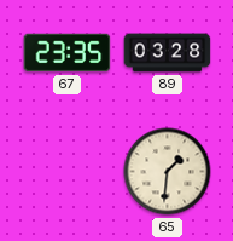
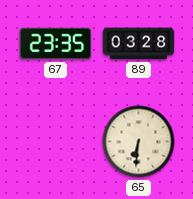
65: 1:31 -> 6:31
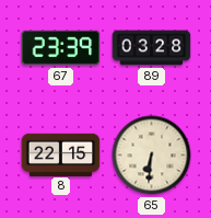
67: 23:35 -> 23:39
8: none -> 22:15
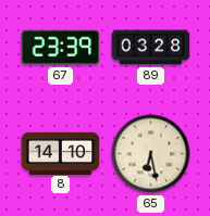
8: 22:15 -> 14:10
65: 6:31 -> 6:28
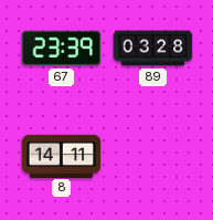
8: 14:10 -> 14:11
65: 6:28 -> none
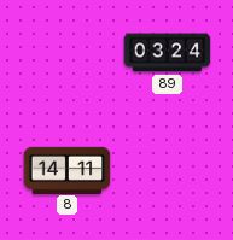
67: 23:39 -> none
89: 03:28 -> 03:24
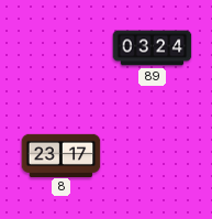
8: 14:11 -> 23:17
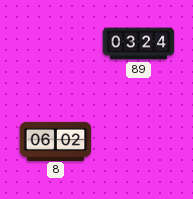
8: 23:17 -> 06:02
